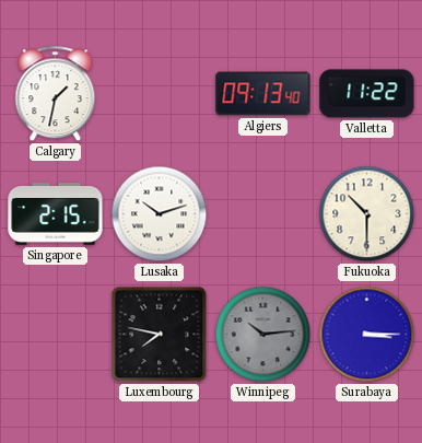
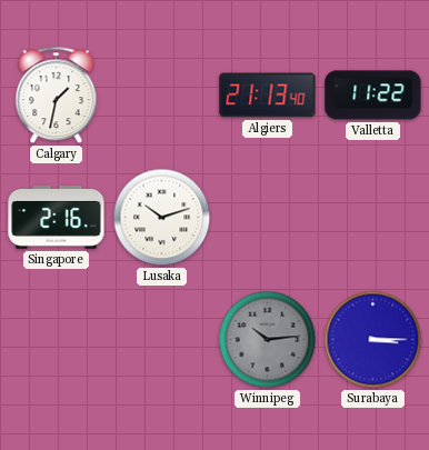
Algiers: 09:13 -> 21:13
Singapore: 2:15 -> 2:16
Fukuoka: 10:30 -> none
Luxembourg: 7:47 -> none
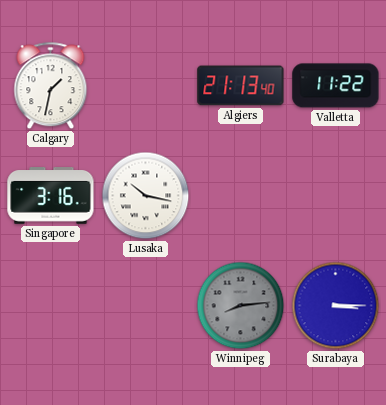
Singapore: 2:16 -> 3:16
Lusaka: 10:12 -> 10:17
Winnipeg: 10:14 -> 8:14
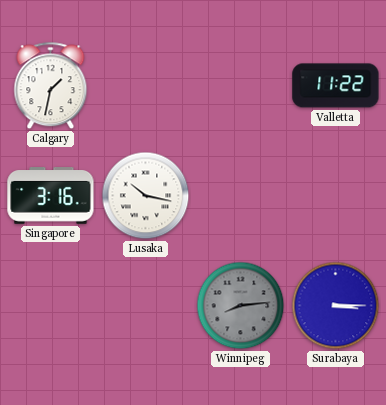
Algiers: 21:13 -> none
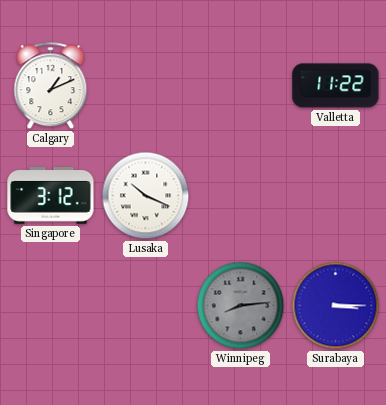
Calgary: 1:32 -> 1:11
Singapore: 3:16 -> 3:12
Lusaka: 10:17 -> 10:19
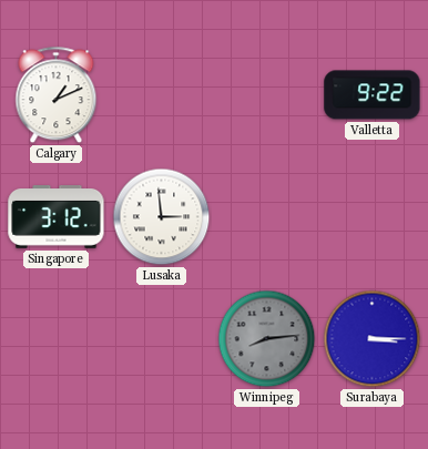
Valletta: 11:22 -> 9:22
Lusaka: 10:19 -> 2:59
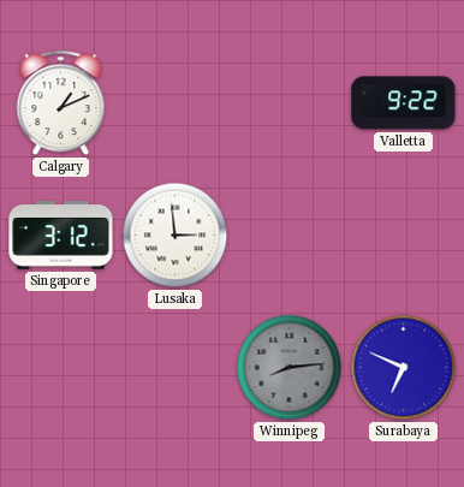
Surabaya: 3:15 -> 6:49
